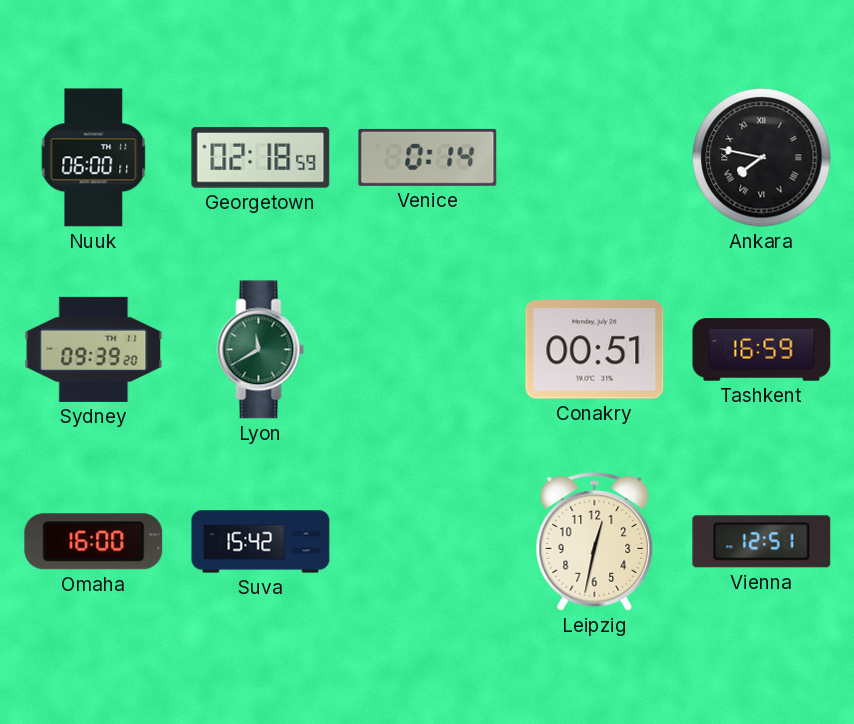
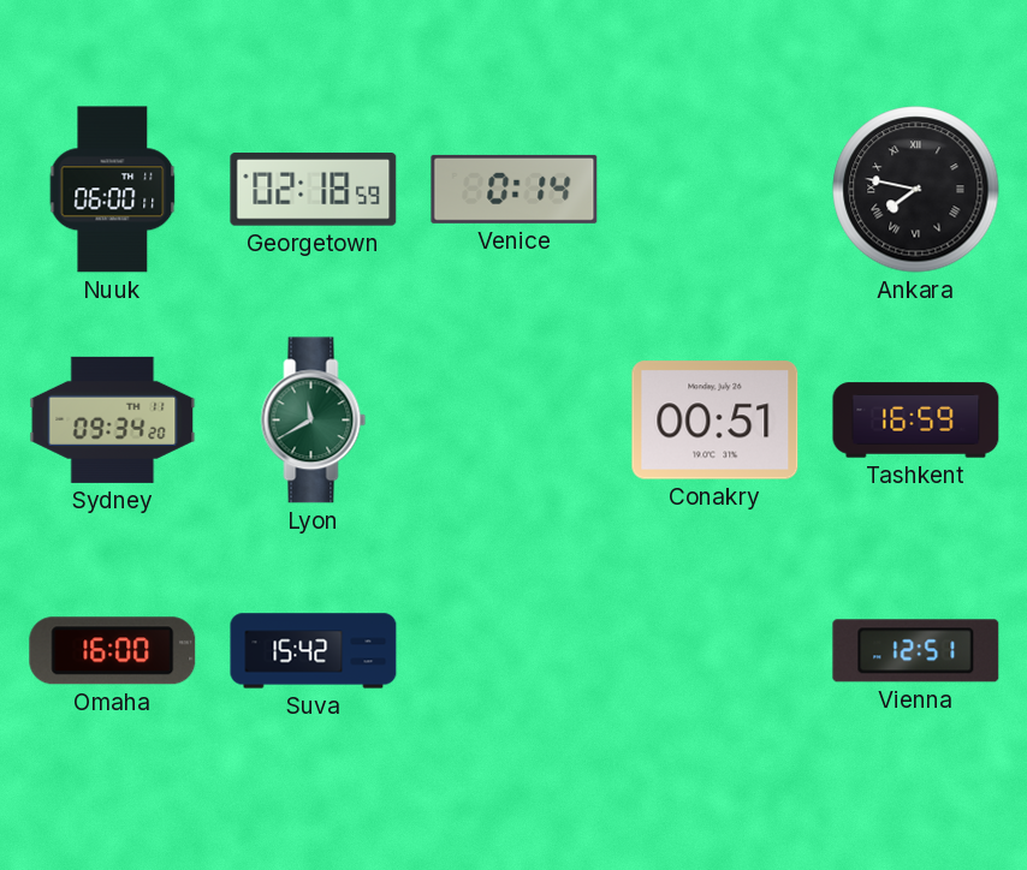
Sydney: 09:39 -> 09:34
Leipzig: 12:32 -> none
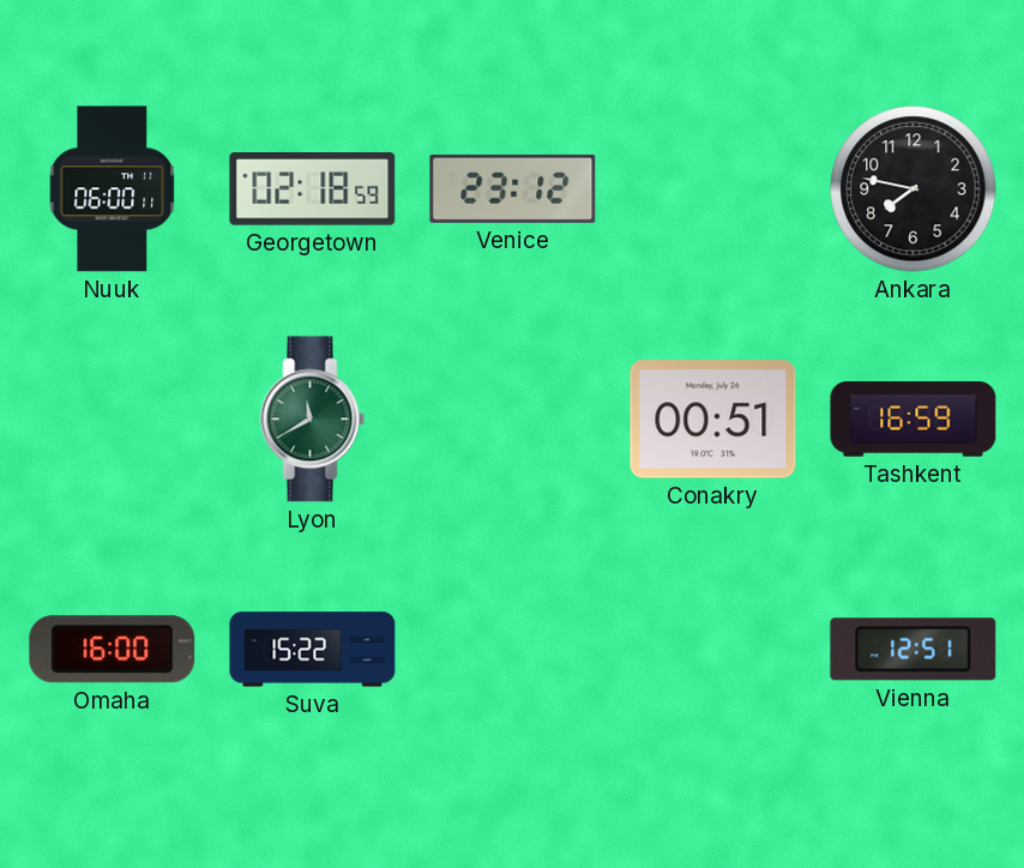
Venice: 0:14 -> 23:12
Ankara numerals: Roman -> Arabic
Sydney: 09:34 -> none
Suva: 15:42 -> 15:22
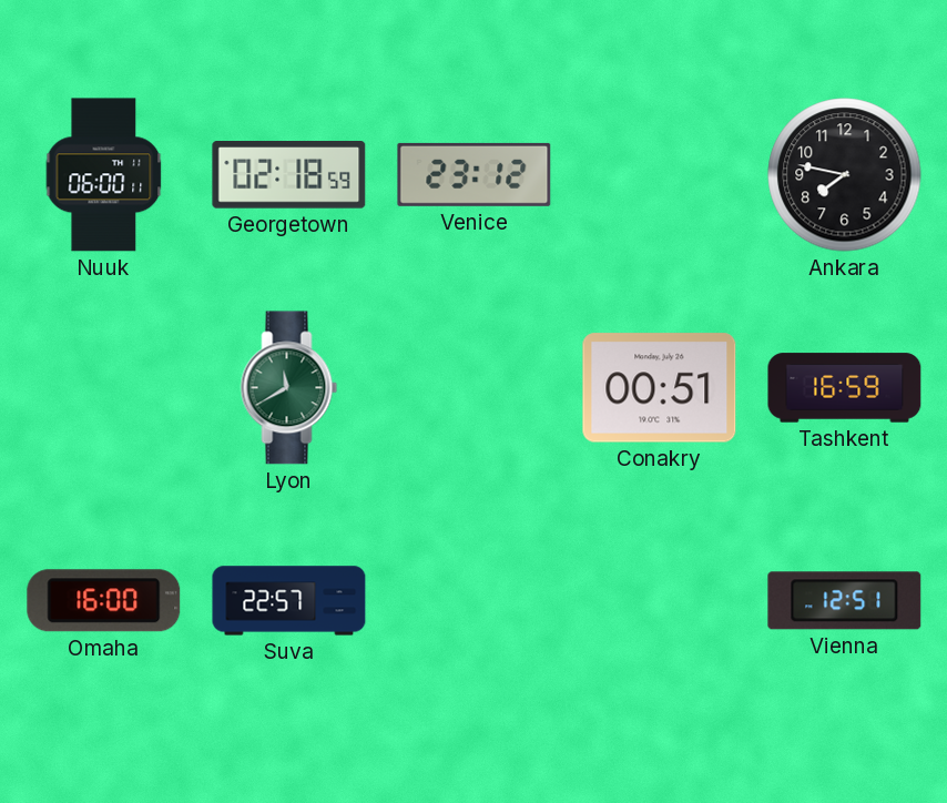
Suva: 15:22 -> 22:57
